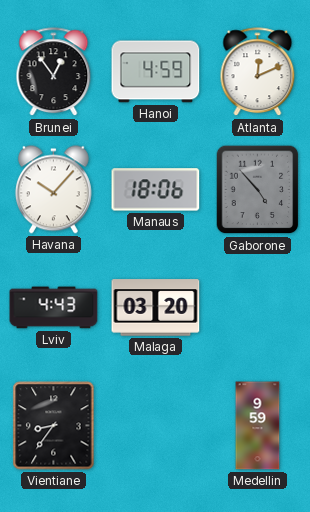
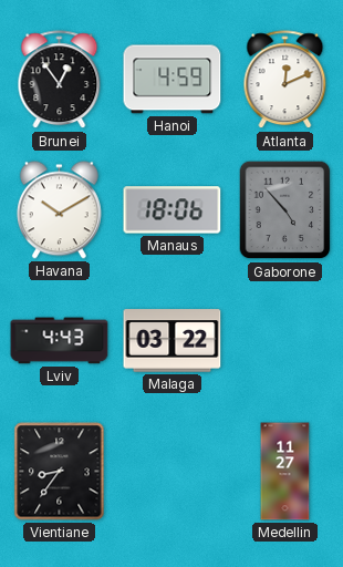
Havana: 10:07 -> 10:10
Malaga: 03:20 -> 03:22
Medellin: 9:59 -> 11:27
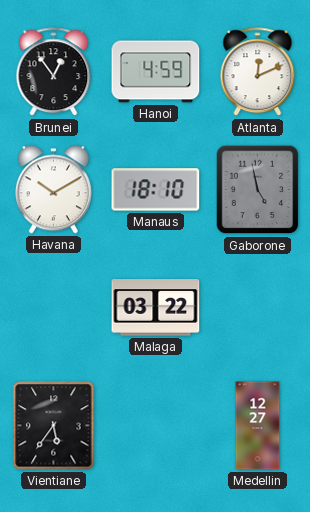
Manaus: 18:06 -> 18:10
Gaborone: 4:53 -> 4:58
Lviv: 4:43 -> none
Vientiane: 8:36 -> 5:36
Medellin: 11:27 -> 12:27
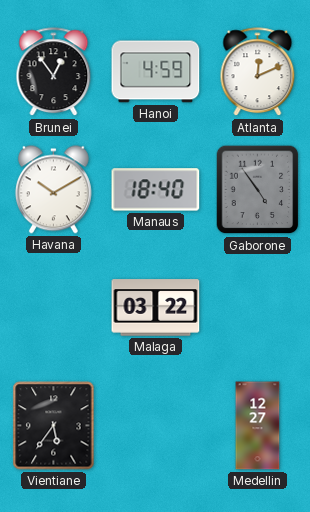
Manaus: 18:10 -> 18:40
Gaborone: 4:58 -> 4:54
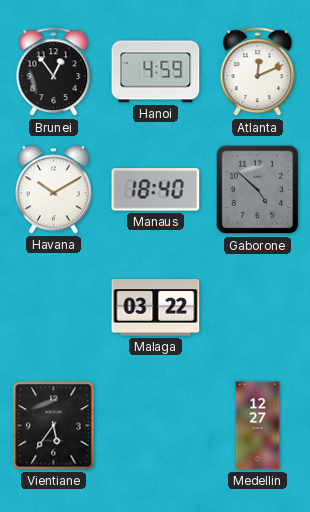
Gaborone: 4:54 -> 4:52
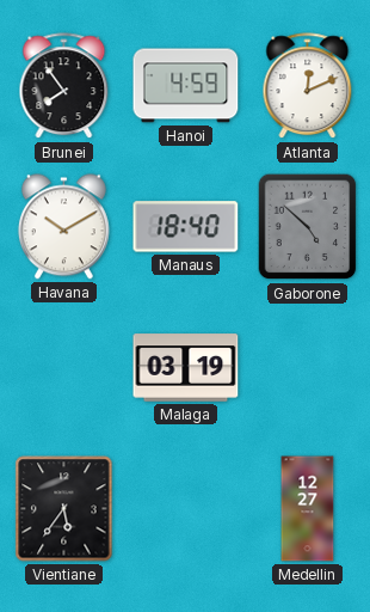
Brunei: 12:54 -> 7:54
Malaga: 03:22 -> 03:19
